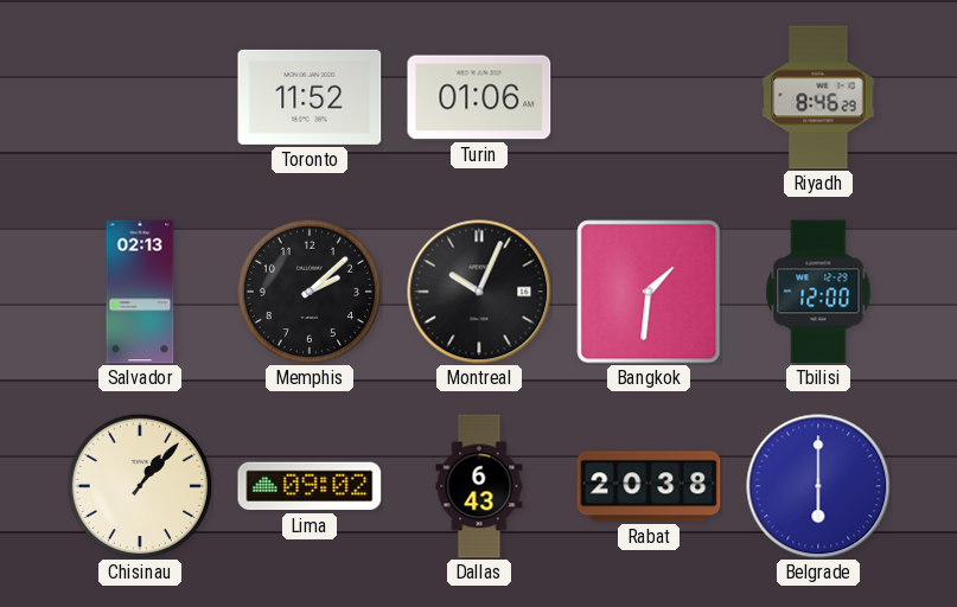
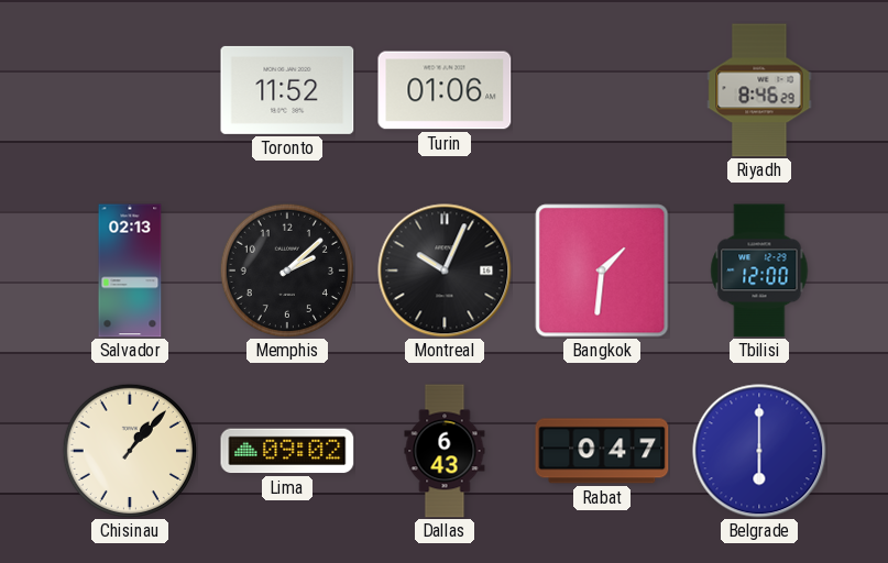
Rabat: 20:38 -> 0:47
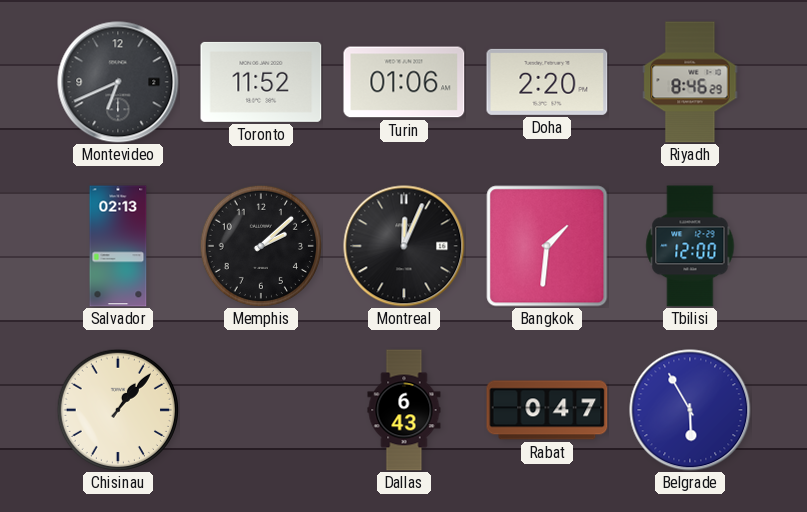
Montevideo: none -> 6:41
Doha: none -> 2:20
Montreal: 10:04 -> 12:04
Lima: 09:02 -> none
Belgrade: 6:00 -> 5:55
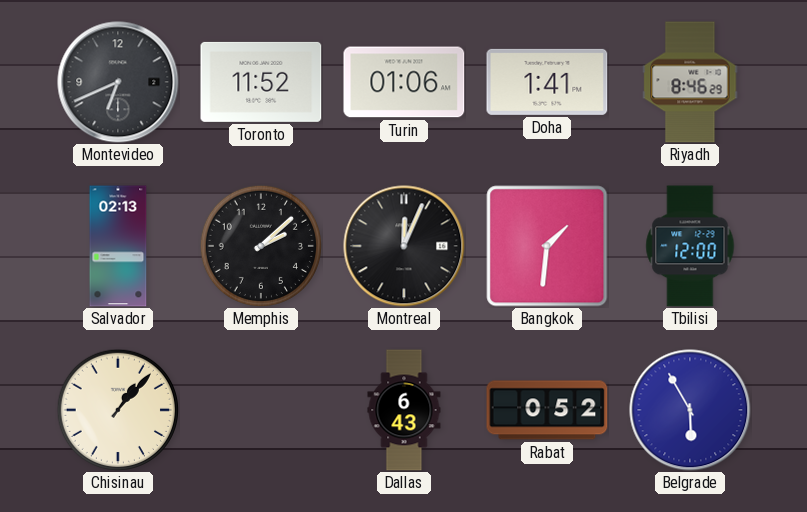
Doha: 2:20 -> 1:41
Rabat: 0:47 -> 0:52
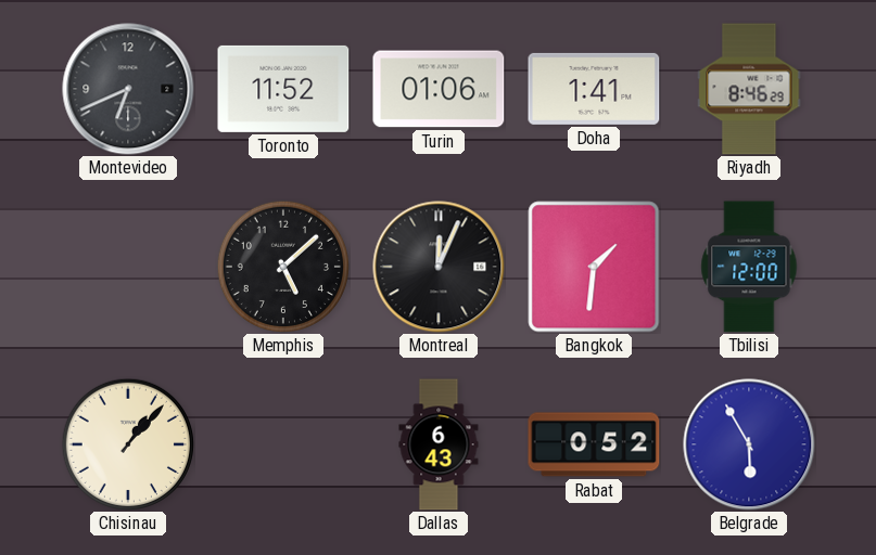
Salvador: 02:13 -> none
Memphis: 2:08 -> 5:08
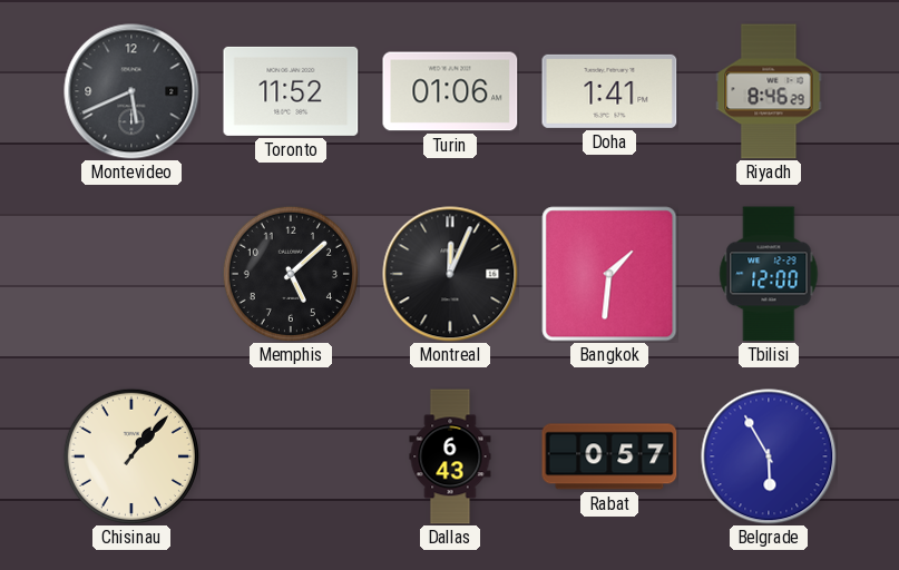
Montevideo: 6:41 -> 5:41
Rabat: 0:52 -> 0:57
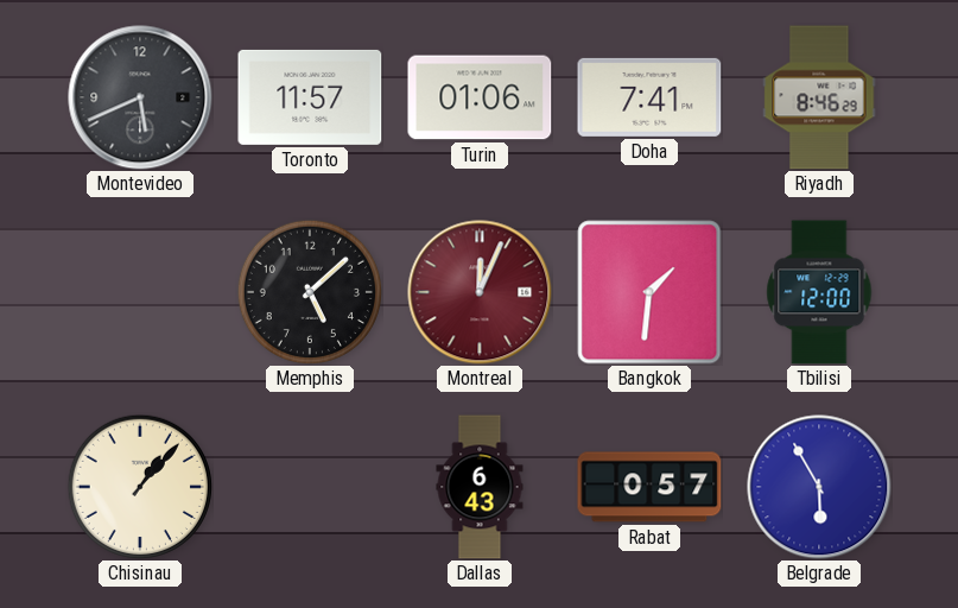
Toronto: 11:52 -> 11:57
Doha: 1:41 -> 7:41
Montreal dial: black -> burgundy
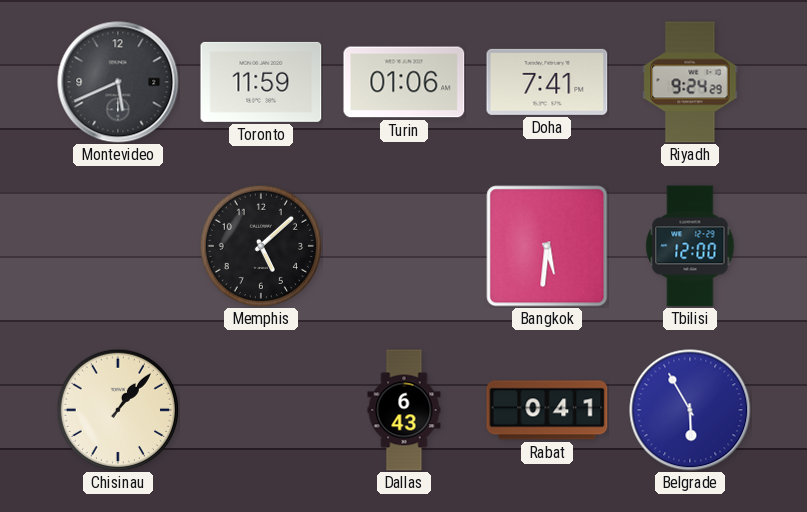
Toronto: 11:57 -> 11:59
Riyadh: 8:46 -> 9:24
Montreal: 12:04 -> none
Bangkok: 1:31 -> 5:31
Rabat: 0:57 -> 0:41
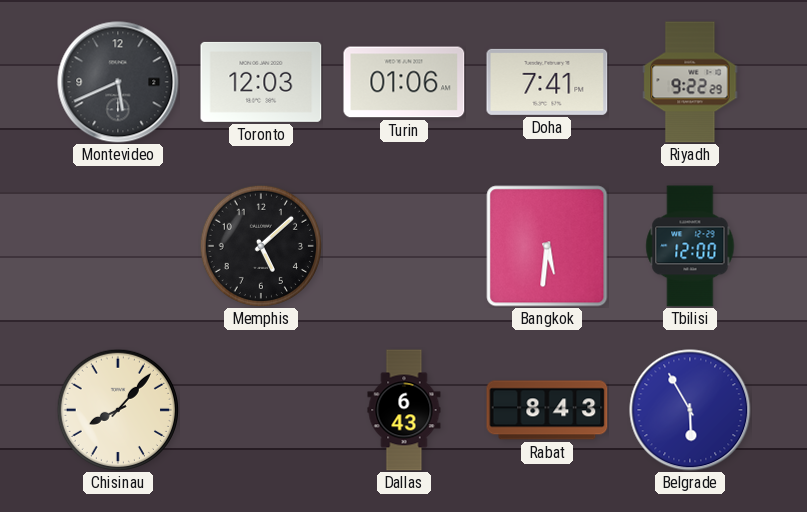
Toronto: 11:59 -> 12:03
Riyadh: 9:24 -> 9:22
Chisinau: 1:07 -> 8:07
Rabat: 0:41 -> 8:43
